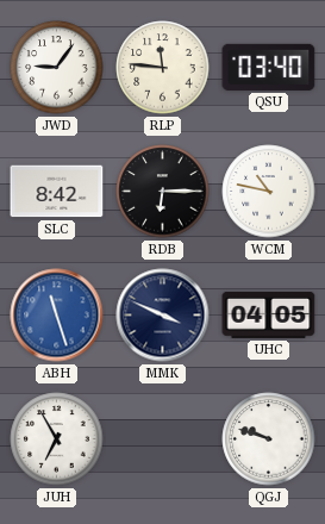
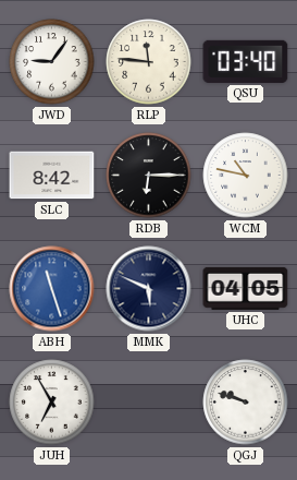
MMK: 3:49 -> 5:49
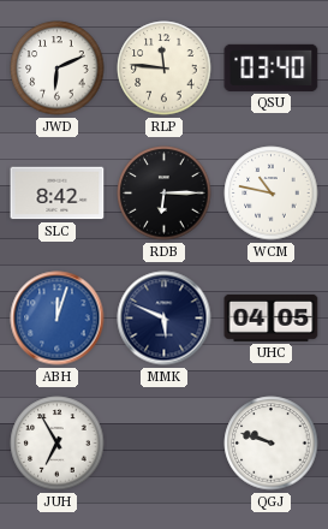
JWD: 9:06 -> 6:11
ABH: 11:27 -> 12:03
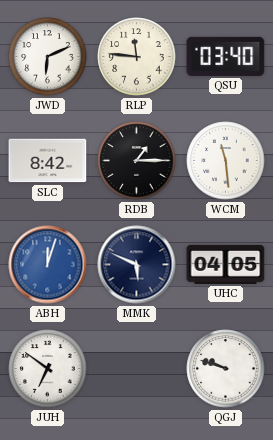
RDB: 6:15 -> 1:15
WCM: 10:47 -> 11:29
JUH: 6:55 -> 6:51
